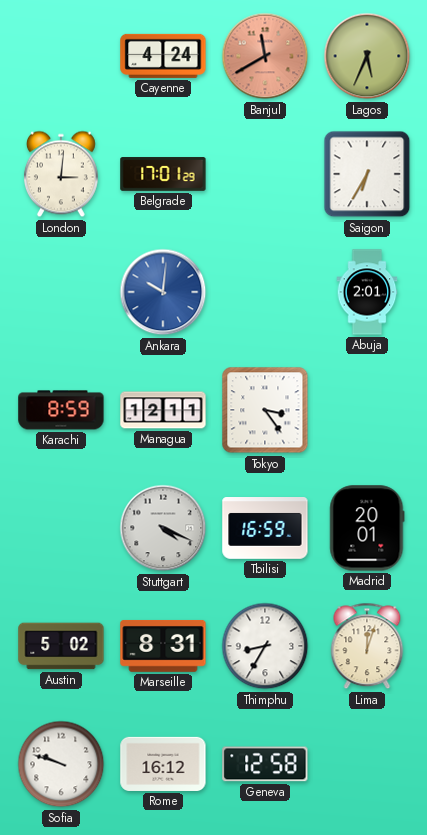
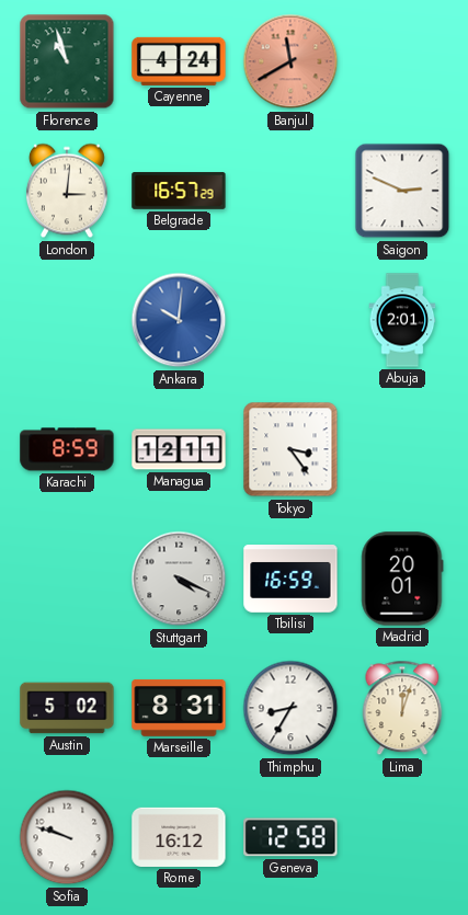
Florence: none -> 10:57
Lagos: 5:34 -> none
Belgrade: 17:01 -> 16:57
Saigon: 6:35 -> 2:49
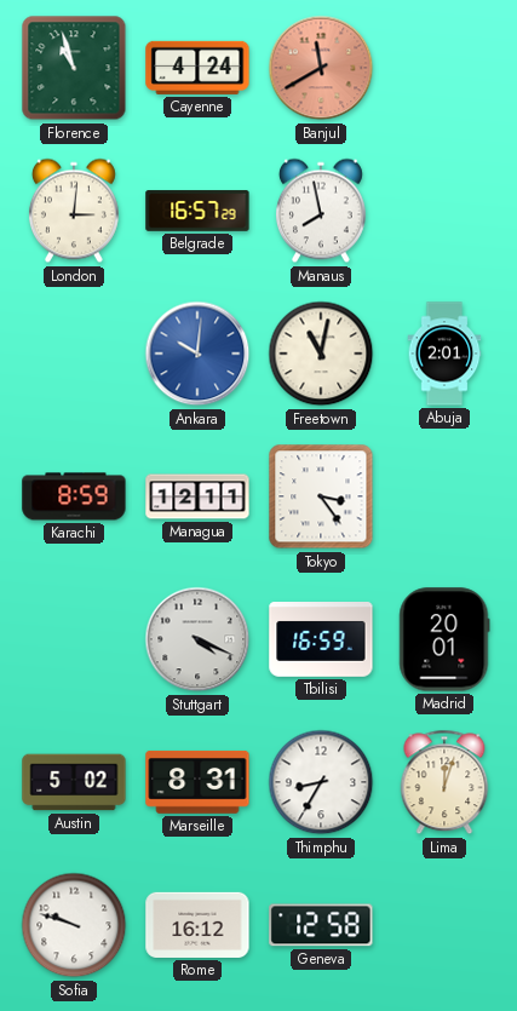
Manaus: none -> 7:58
Saigon: 2:49 -> none
Freetown: none -> 11:02
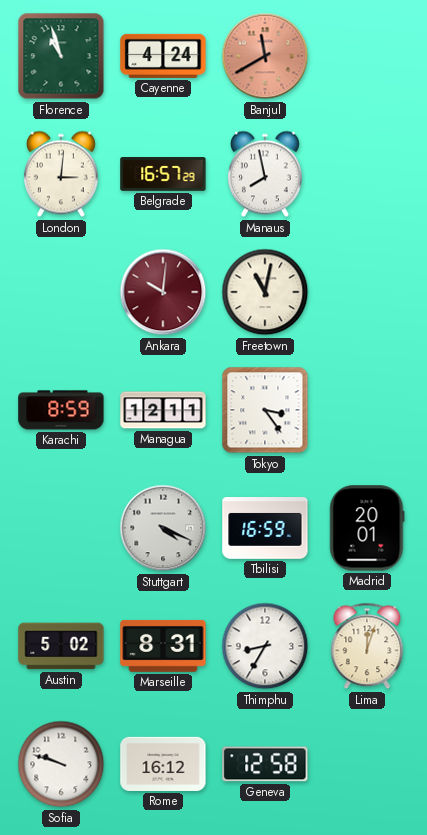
Ankara dial: blue -> burgundy
Abuja: 2:01 -> none
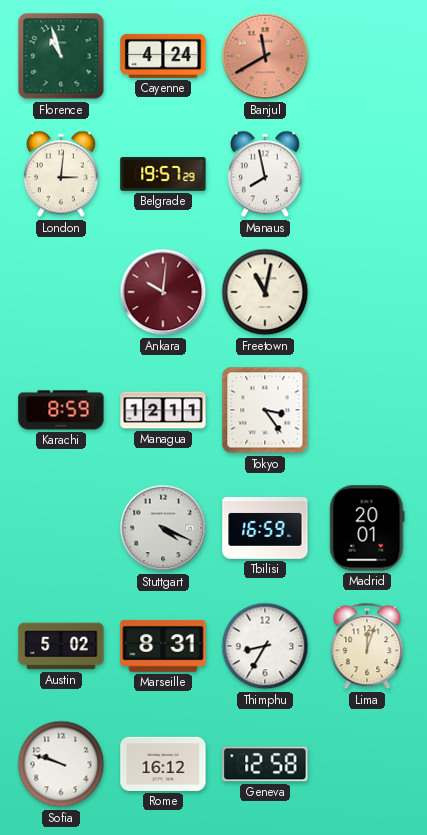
Belgrade: 16:57 -> 19:57
